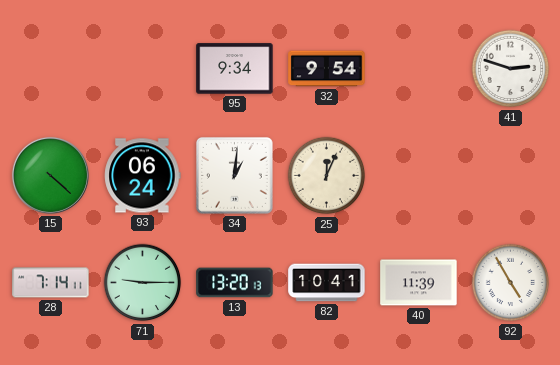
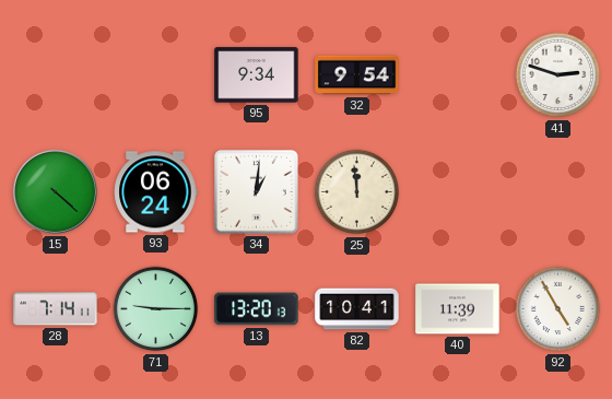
25: 12:04 -> 11:59
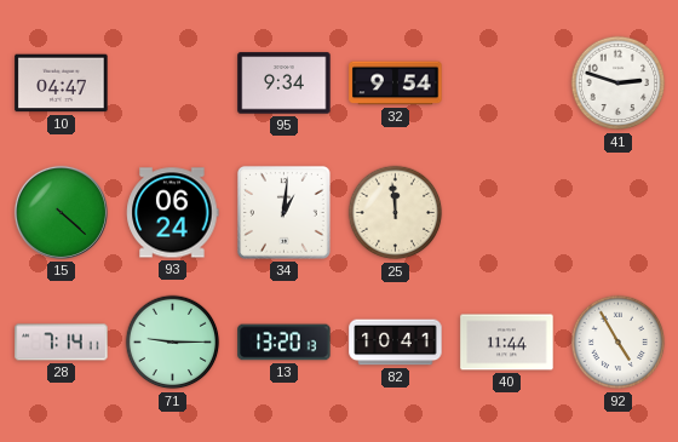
10: none -> 04:47
40: 11:39 -> 11:44
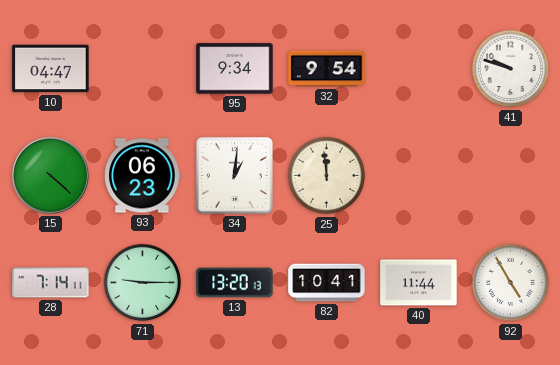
41: 2:48 -> 9:48
93: 06:24 -> 06:23
